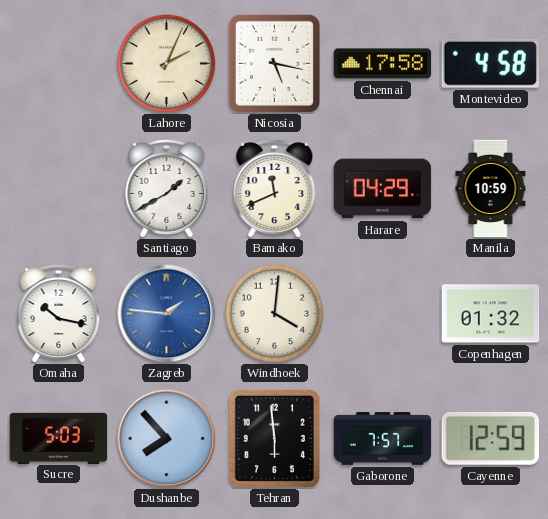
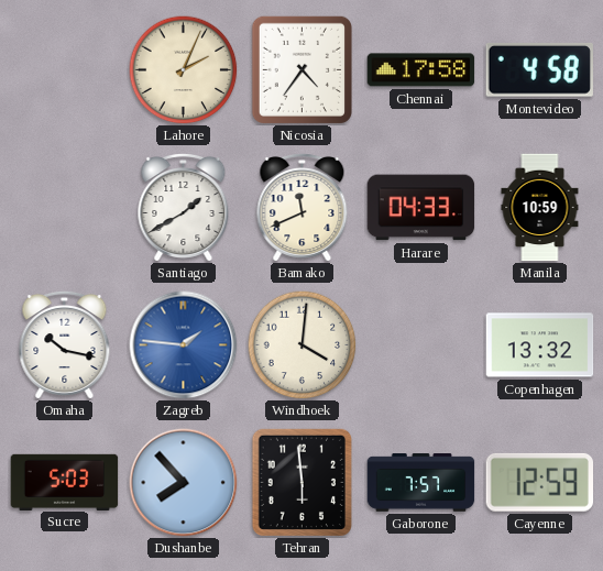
Nicosia: 5:17 -> 4:36
Harare: 04:29 -> 04:33
Copenhagen: 01:32 -> 13:32
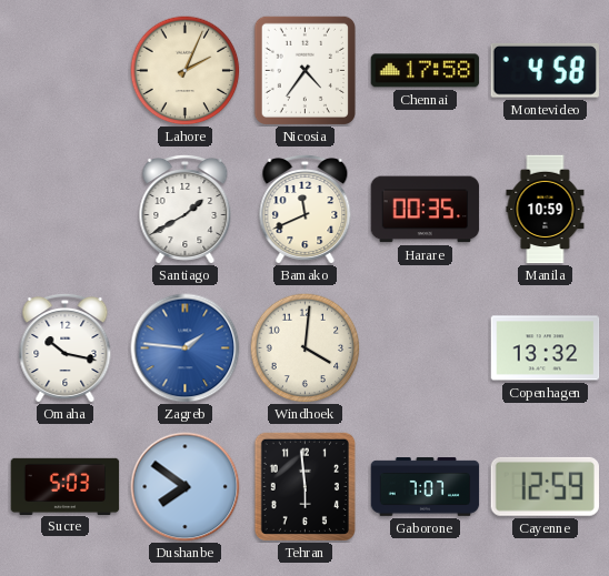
Harare: 04:33 -> 00:35
Dushanbe: 7:53 -> 7:51
Gaborone: 7:57 -> 7:07
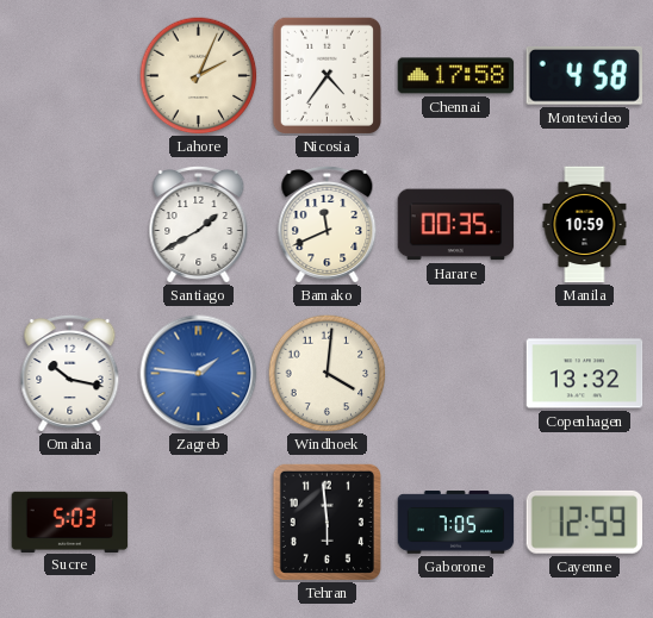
Dushanbe: 7:51 -> none
Gaborone: 7:07 -> 7:05
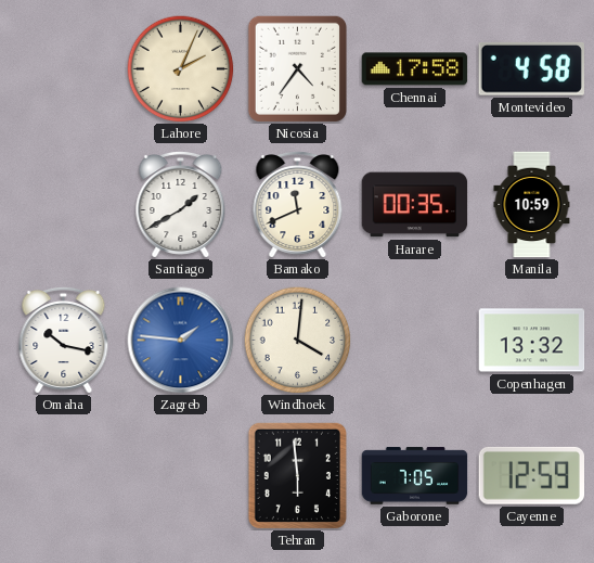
Sucre: 5:03 -> none
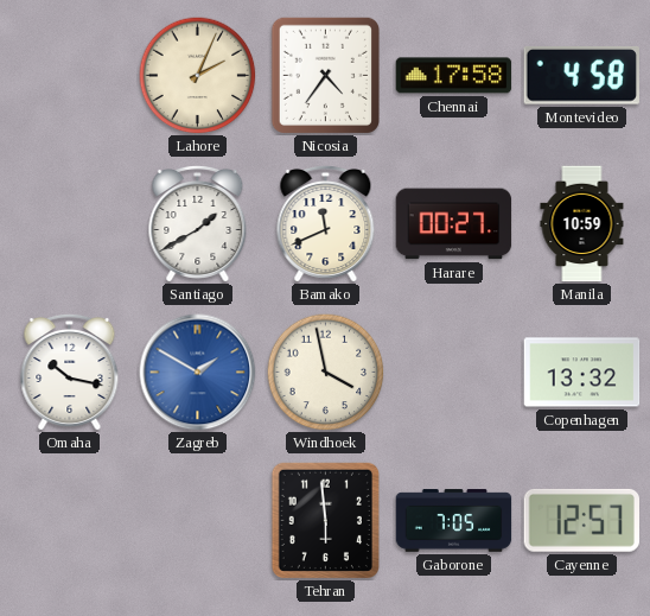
Harare: 00:35 -> 00:27
Zagreb: 1:46 -> 1:50
Windhoek: 4:01 -> 3:58
Cayenne: 12:59 -> 12:57
